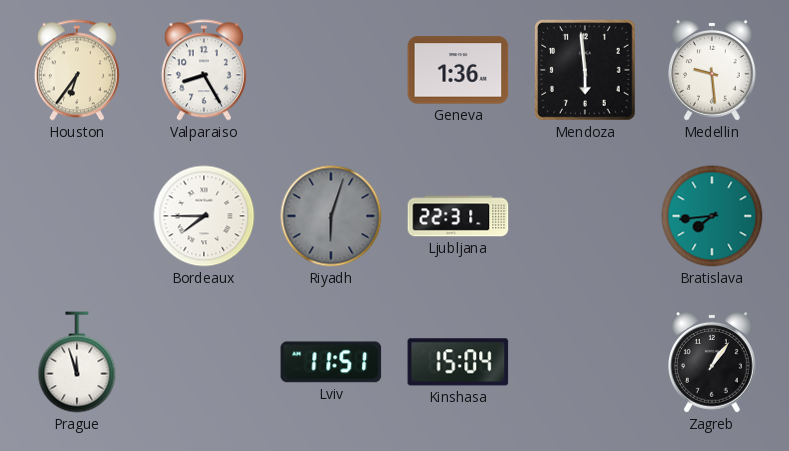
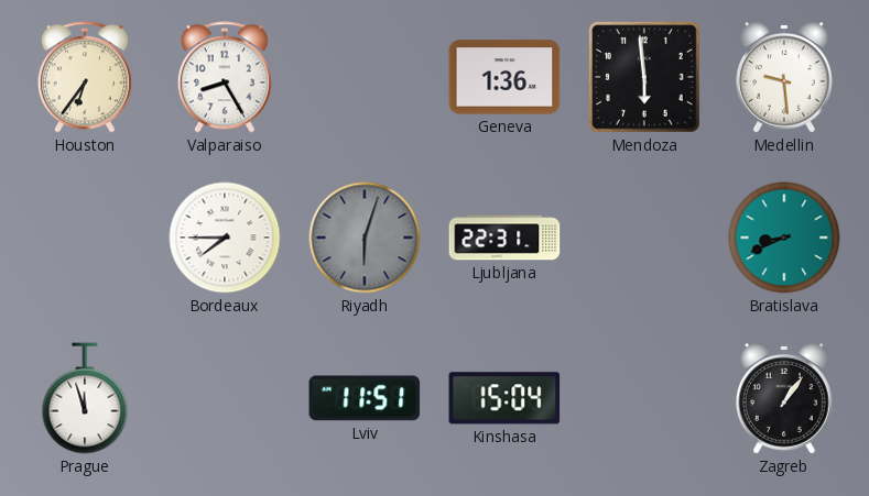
Bratislava: 7:44 -> 8:41
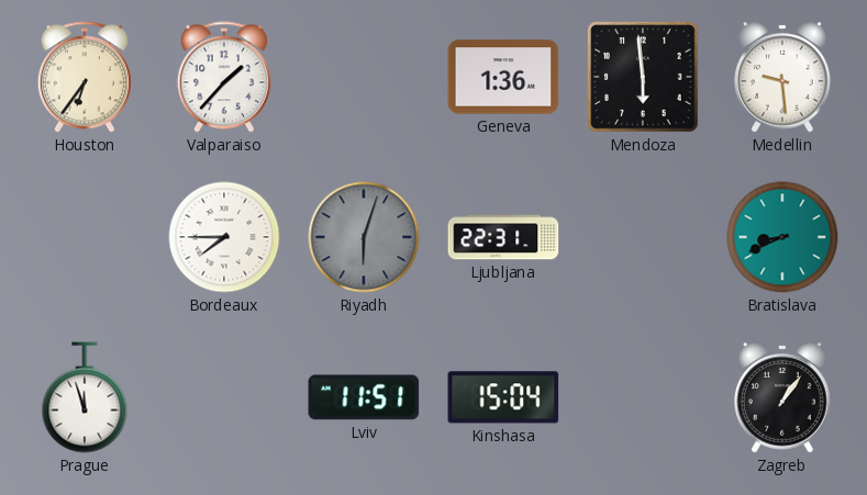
Valparaiso: 8:25 -> 1:37
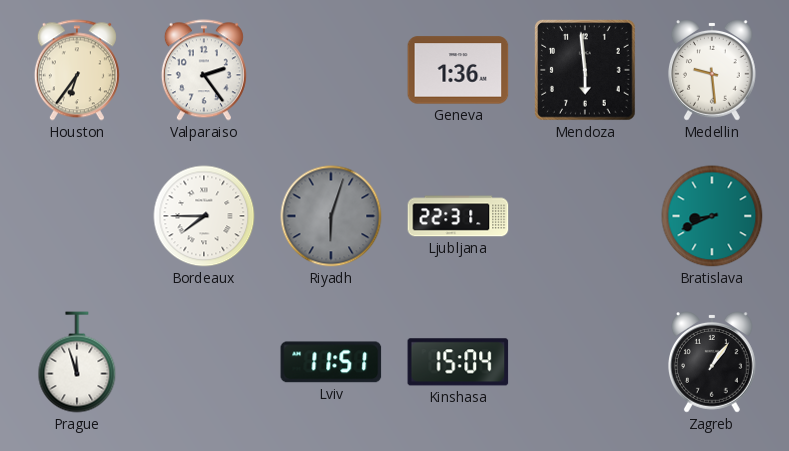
Valparaiso: 1:37 -> 2:24
